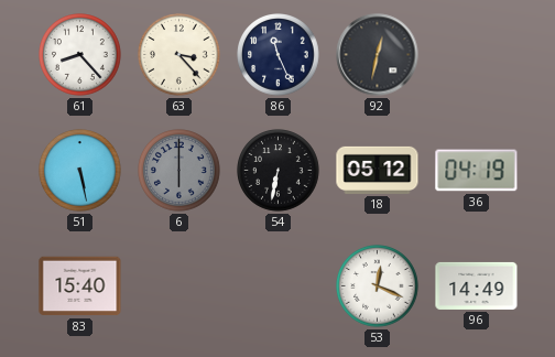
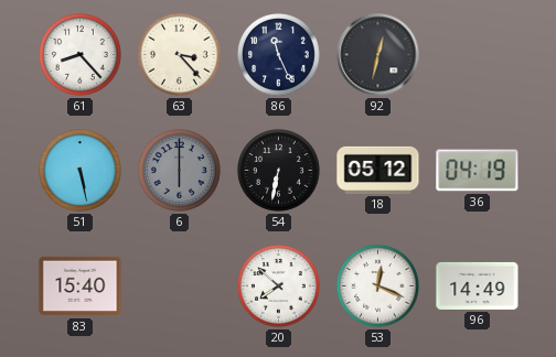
20: none -> 7:52
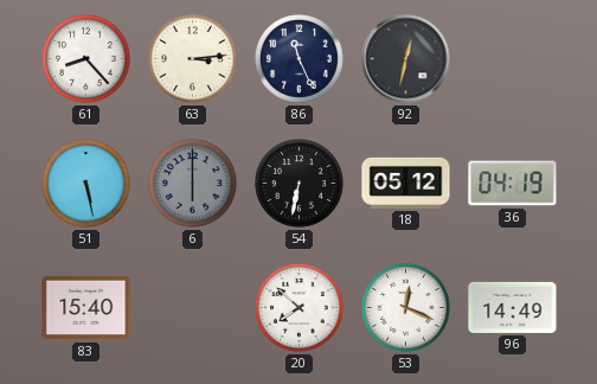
63: 3:23 -> 3:14
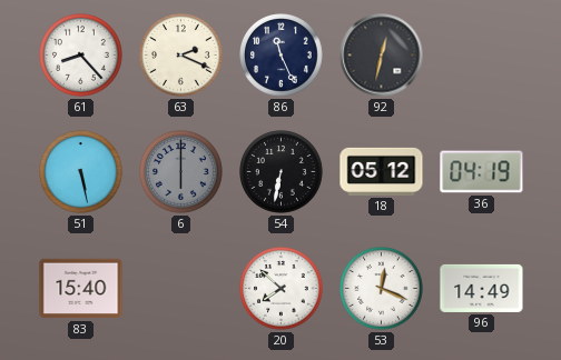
63: 3:14 -> 2:19
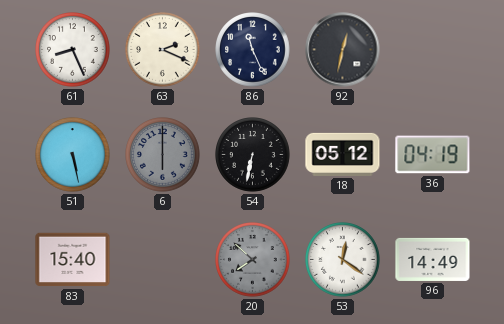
61: 8:23 -> 8:26
20 dial: white -> grey
53: 12:19 -> 12:21
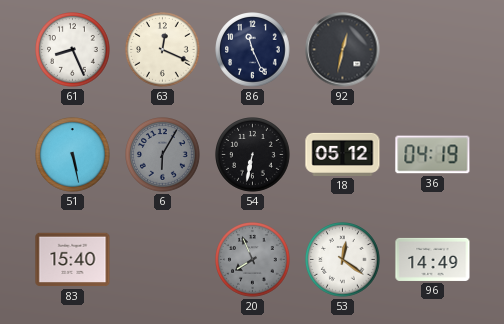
63: 2:19 -> 12:19
6: 6:00 -> 6:05
20: 7:52 -> 7:56
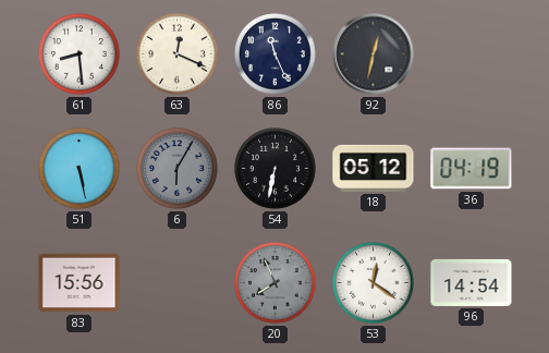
61: 8:26 -> 8:29
83: 15:40 -> 15:56
96: 14:49 -> 14:54
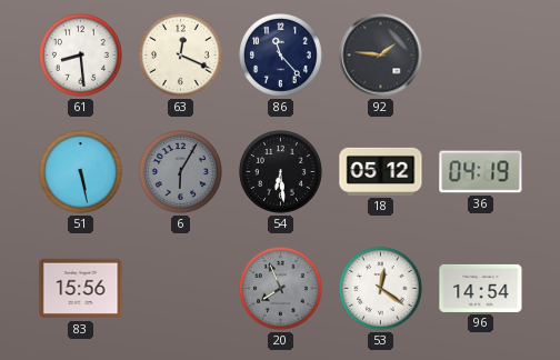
86: 11:26 -> 11:23
92: 12:32 -> 1:46
54: 6:32 -> 6:29
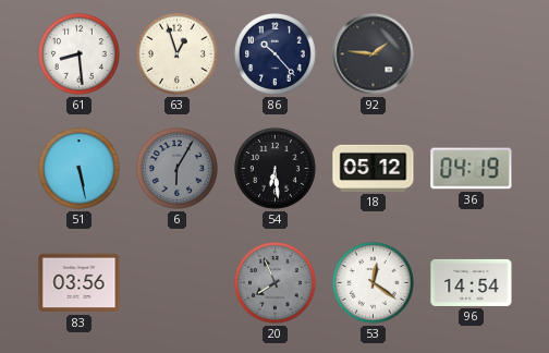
63: 12:19 -> 12:57
86: 11:23 -> 10:23
83: 15:56 -> 03:56
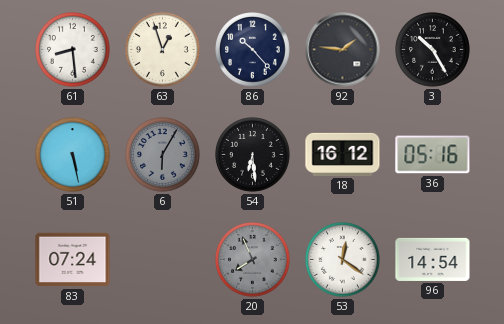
3: none -> 10:25
18: 05:12 -> 16:12
36: 04:19 -> 05:16
83: 03:56 -> 07:24
